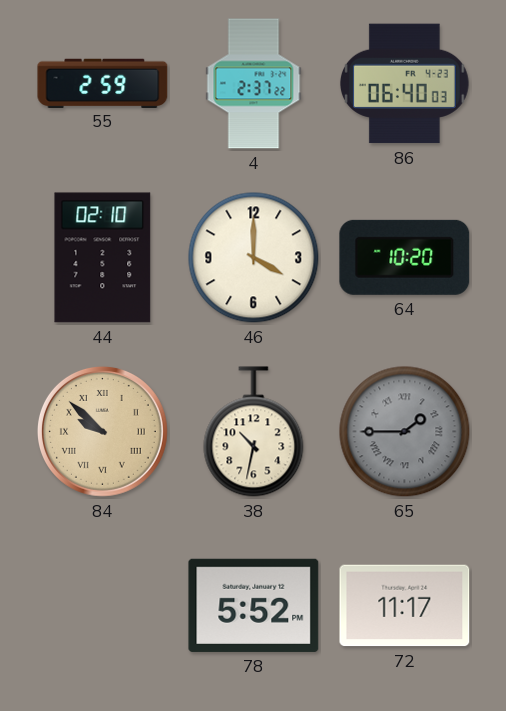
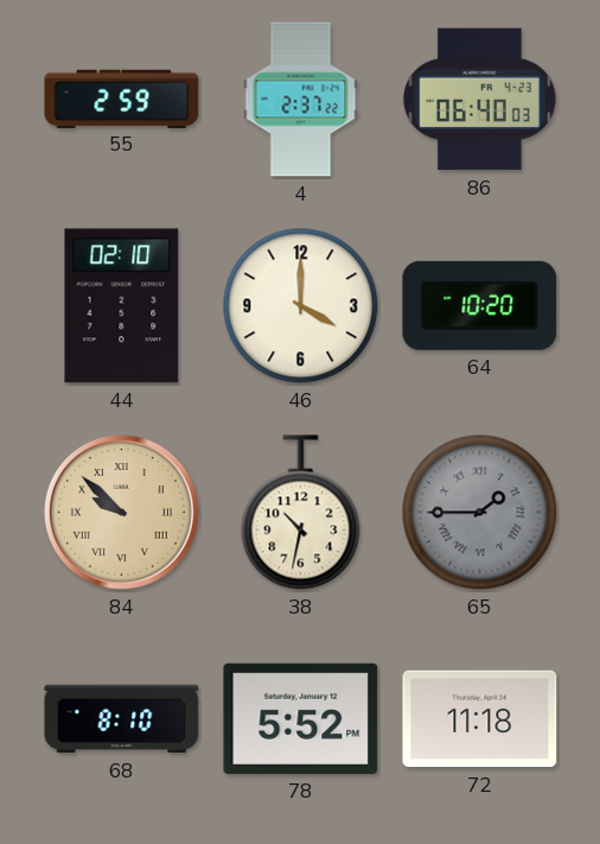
68: none -> 8:10
72: 11:17 -> 11:18
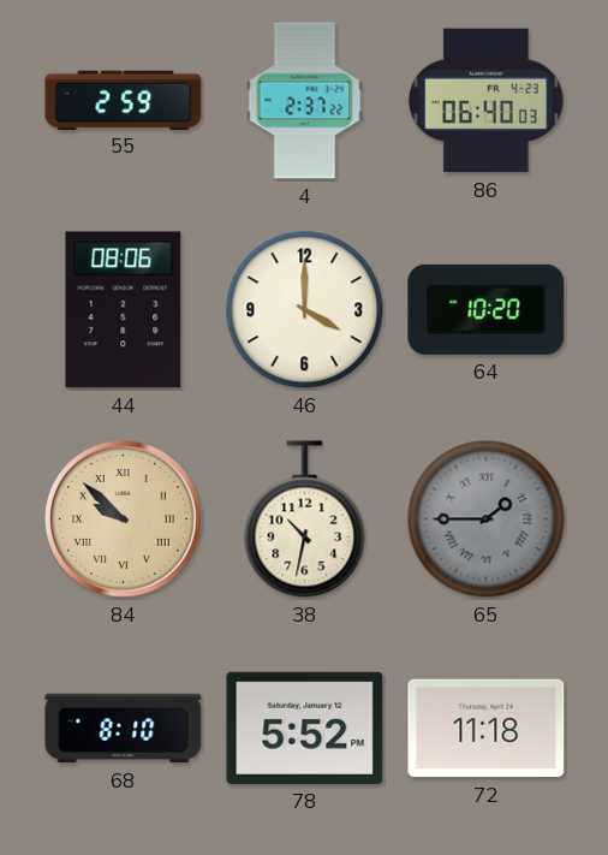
44: 02:10 -> 08:06
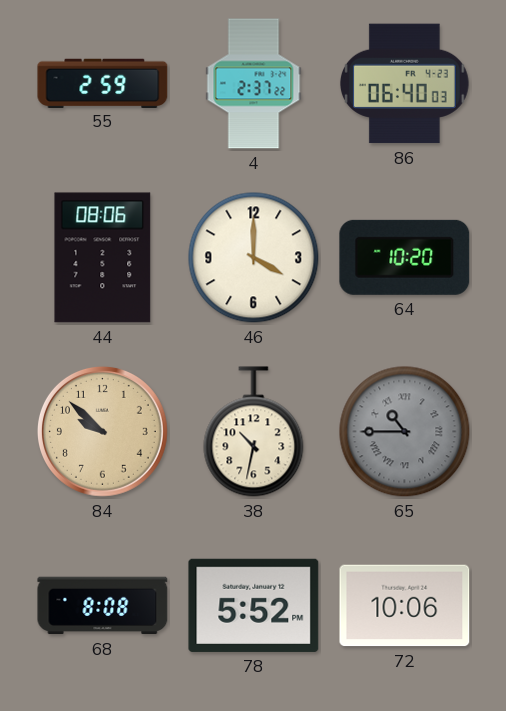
84 numerals: Roman -> Arabic
65: 1:45 -> 10:45
68: 8:10 -> 8:08
72: 11:18 -> 10:06
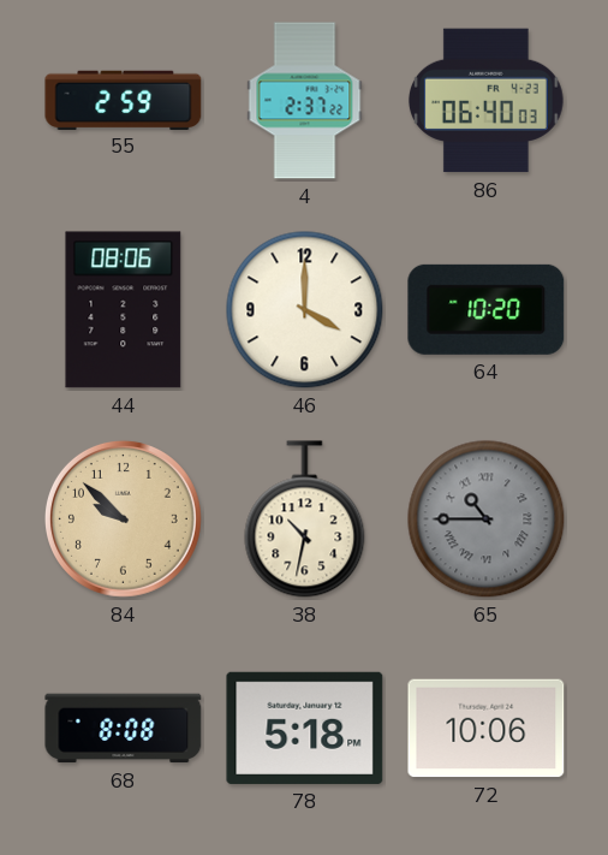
78: 5:52 -> 5:18
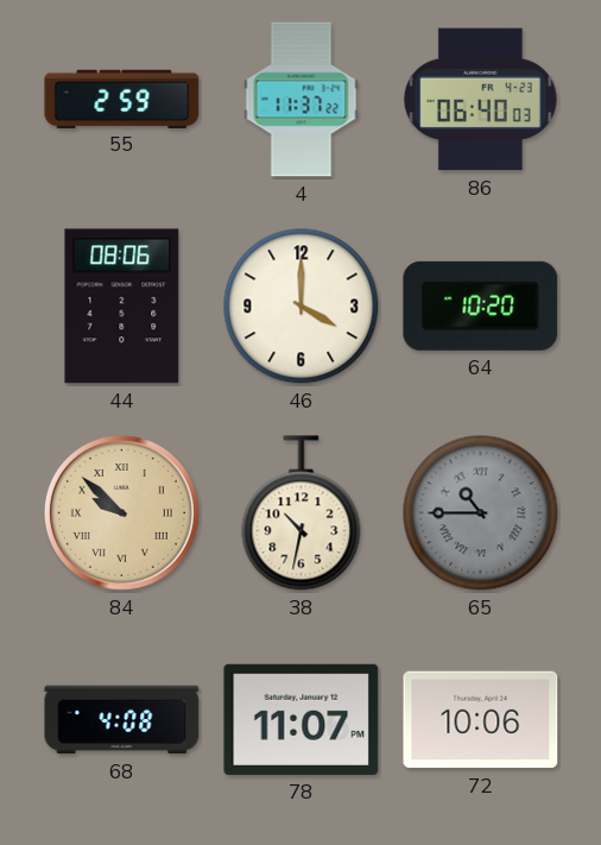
4: 2:37 -> 11:37
84 numerals: Arabic -> Roman
68: 8:08 -> 4:08
78: 5:18 -> 11:07
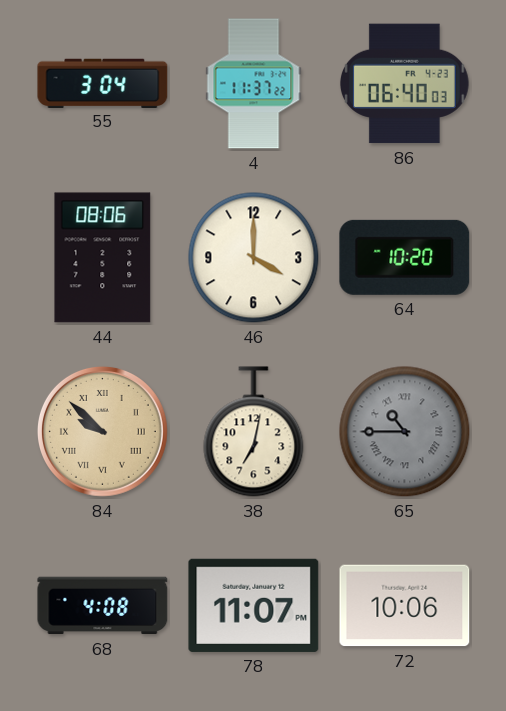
55: 2:59 -> 3:04
38: 10:32 -> 7:02
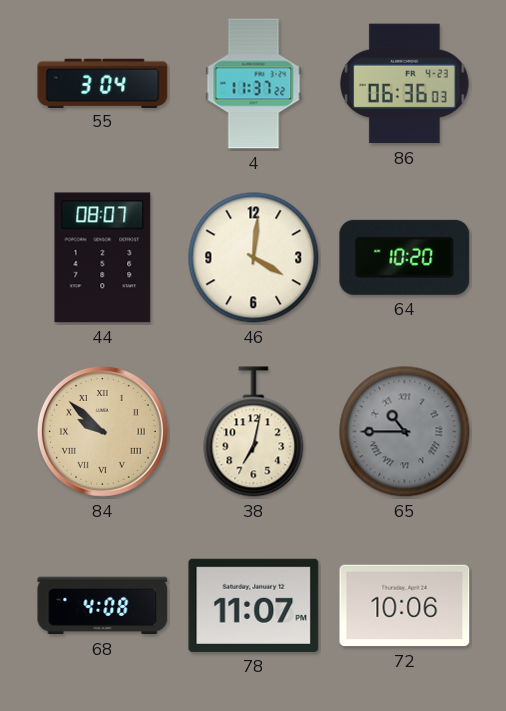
86: 06:40 -> 06:36
44: 08:06 -> 08:07
46: 4:00 -> 4:01
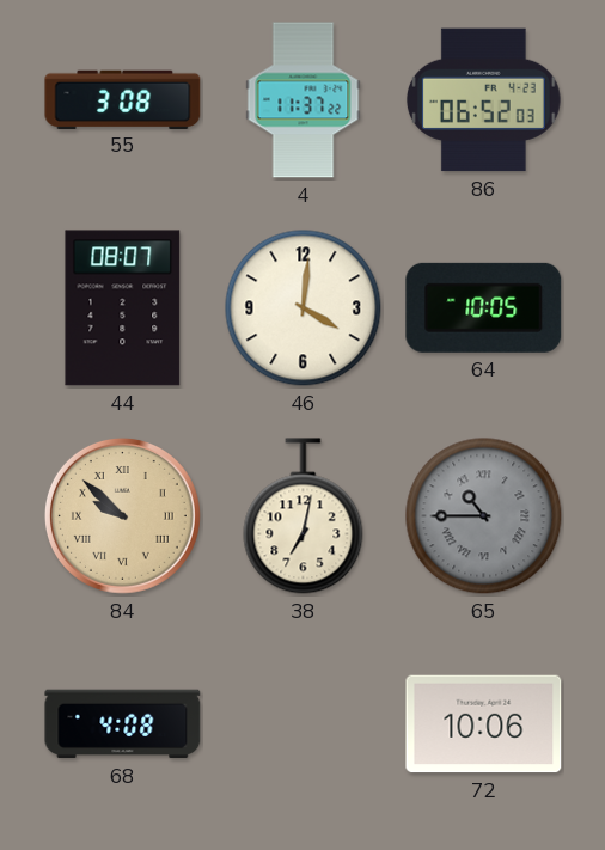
55: 3:04 -> 3:08
86: 06:36 -> 06:52
64: 10:20 -> 10:05
78: 11:07 -> none
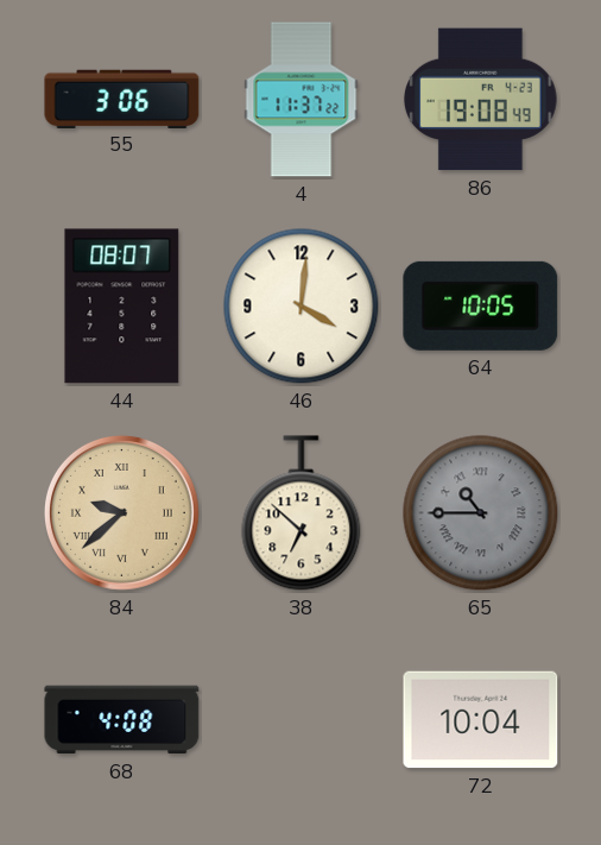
55: 3:08 -> 3:06
86: 06:52 -> 19:08
84: 9:52 -> 9:38
38: 7:02 -> 6:52
72: 10:06 -> 10:04
